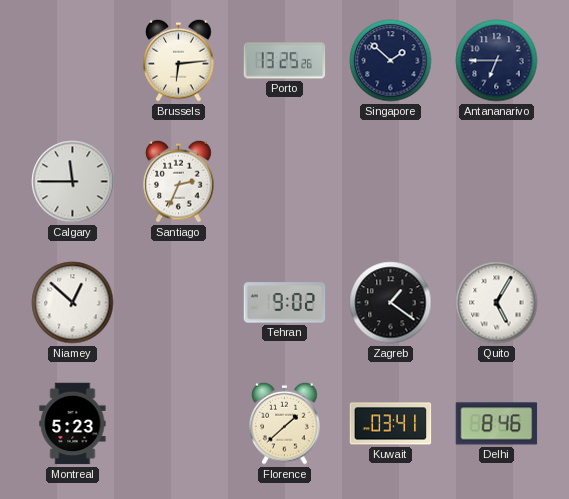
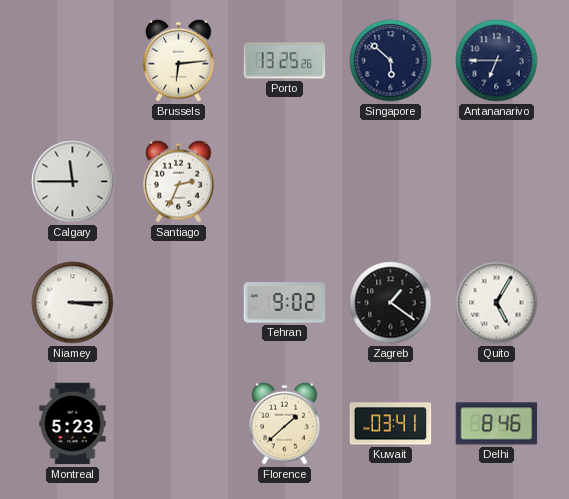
Singapore: 1:52 -> 5:52
Niamey: 12:52 -> 3:15
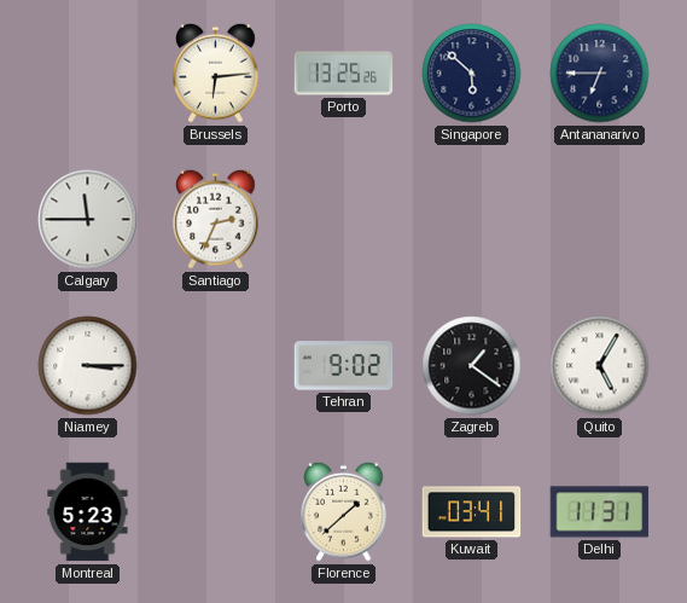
Delhi: 8:46 -> 11:31
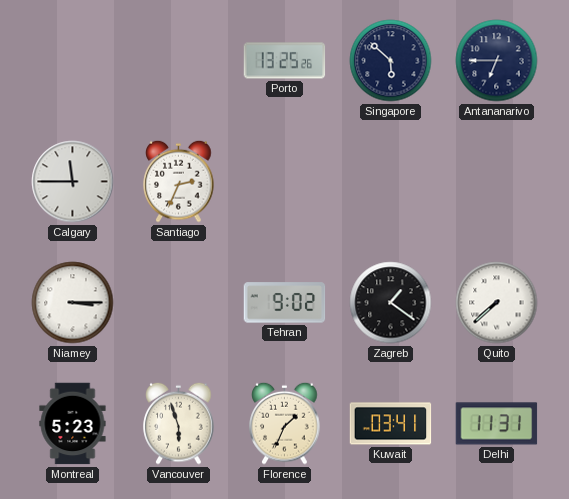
Brussels: 6:14 -> none
Quito: 5:05 -> 7:38
Vancouver: none -> 5:57
Florence: 1:38 -> 1:34
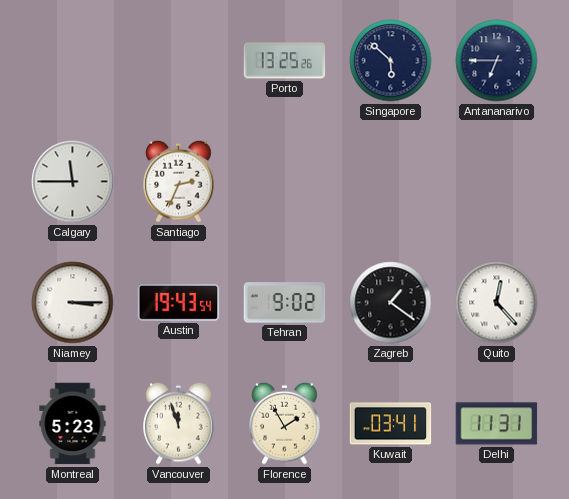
Austin: none -> 19:43
Quito: 7:38 -> 12:23
Vancouver: 5:57 -> 11:57
Florence: 1:34 -> 1:55
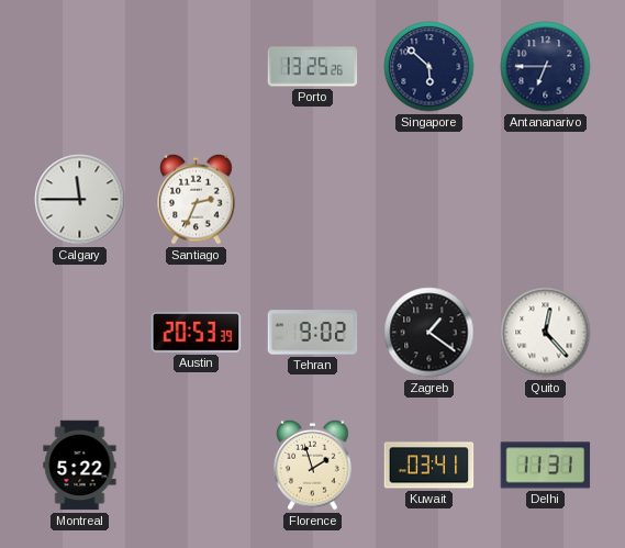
Niamey: 3:15 -> none
Austin: 19:43 -> 20:53
Montreal: 5:23 -> 5:22
Vancouver: 11:57 -> none
Florence: 1:55 -> 1:57
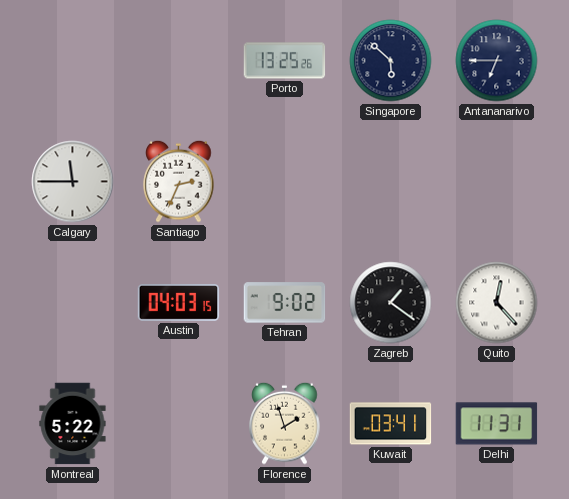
Austin: 20:53 -> 04:03
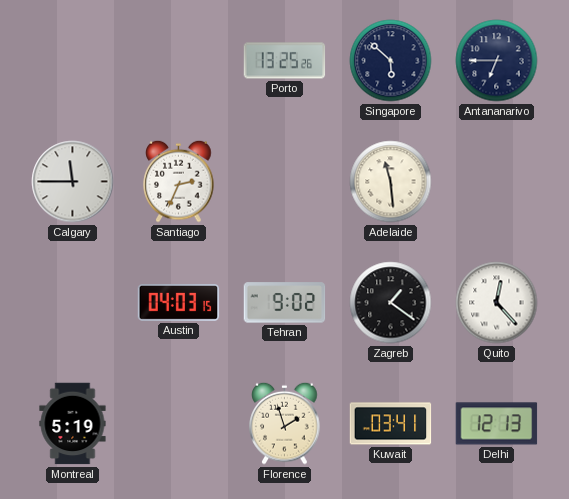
Adelaide: none -> 11:29
Montreal: 5:22 -> 5:19
Delhi: 11:31 -> 12:13
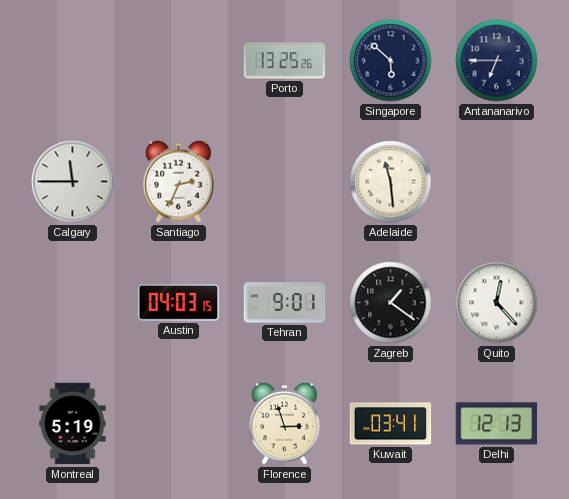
Tehran: 9:02 -> 9:01
Florence: 1:57 -> 2:57
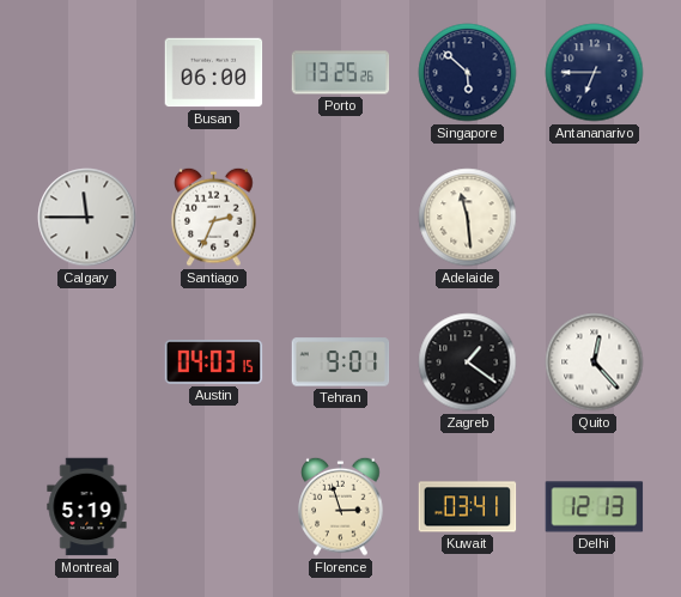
Busan: none -> 06:00
